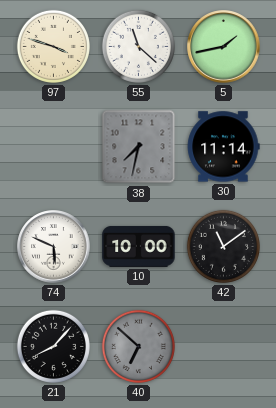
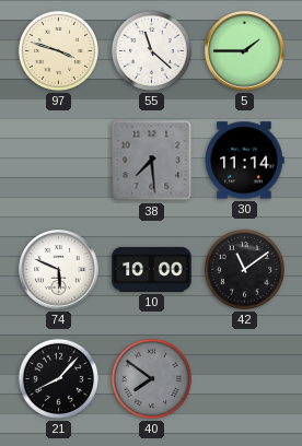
5: 1:43 -> 1:45
38: 7:32 -> 7:29
40: 6:52 -> 7:51
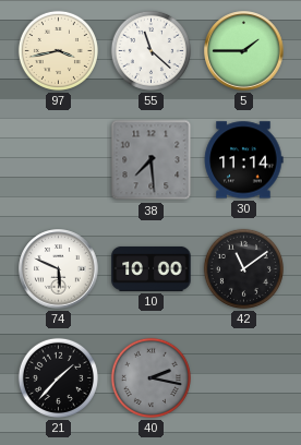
97: 3:48 -> 3:43
21: 8:07 -> 1:37
40: 7:51 -> 2:17
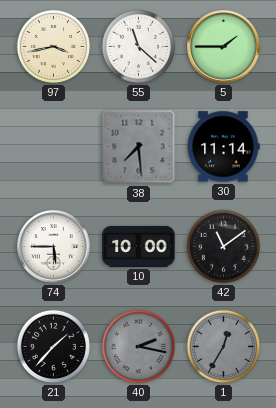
74: 5:49 -> 5:45
1: none -> 12:35
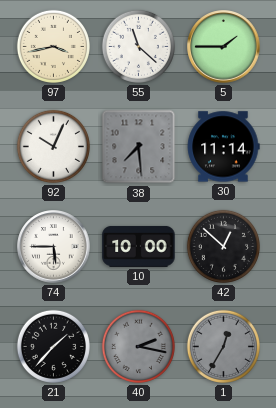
92: none -> 10:04
42: 11:09 -> 12:52
